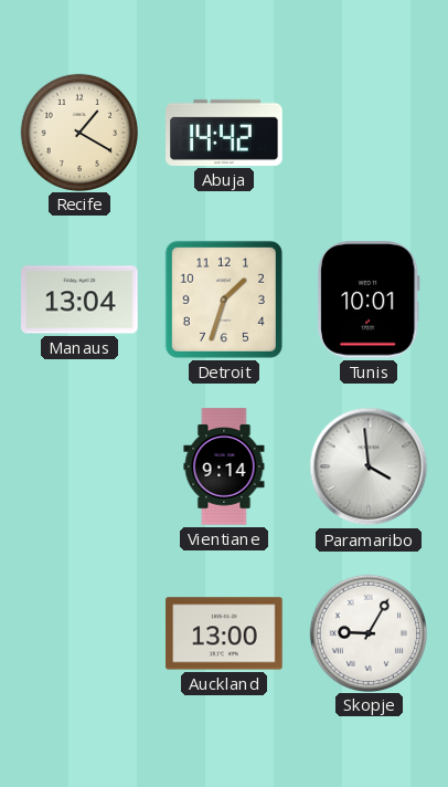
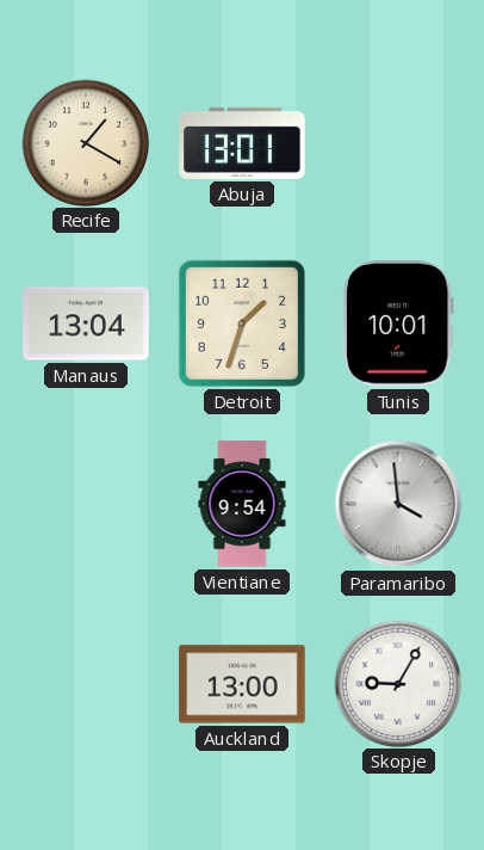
Abuja: 14:42 -> 13:01
Vientiane: 9:14 -> 9:54
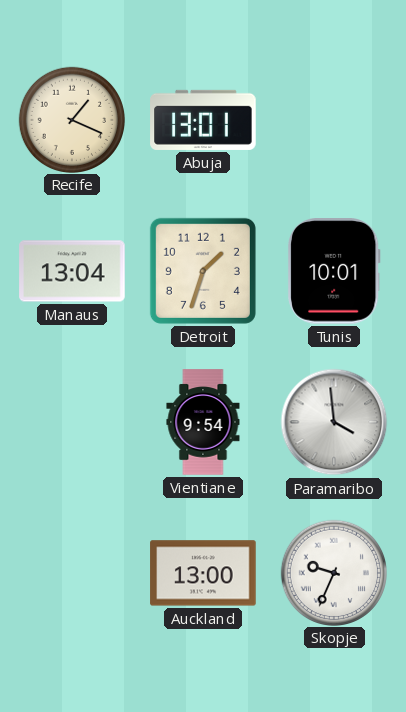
Recife: 1:20 -> 1:19
Skopje: 9:05 -> 9:34
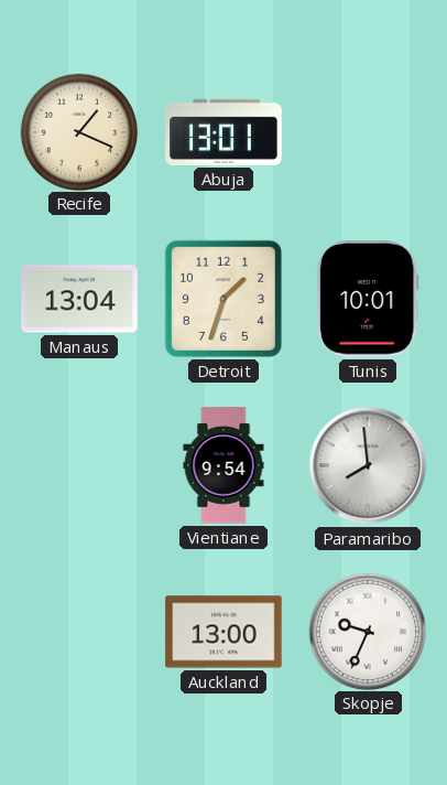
Paramaribo: 3:59 -> 7:59
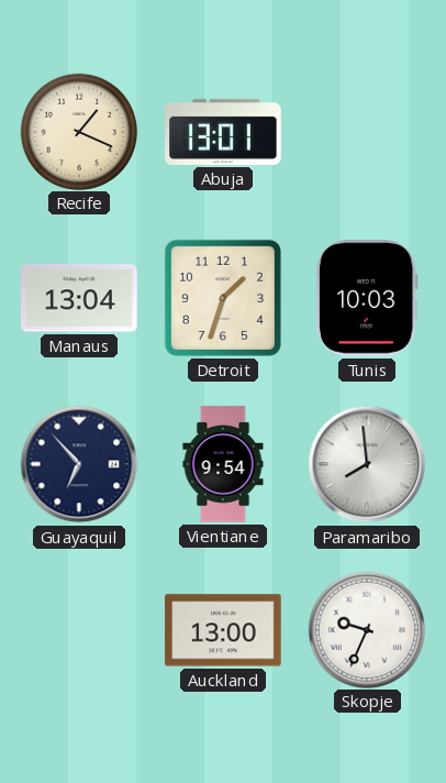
Tunis: 10:01 -> 10:03
Guayaquil: none -> 6:53
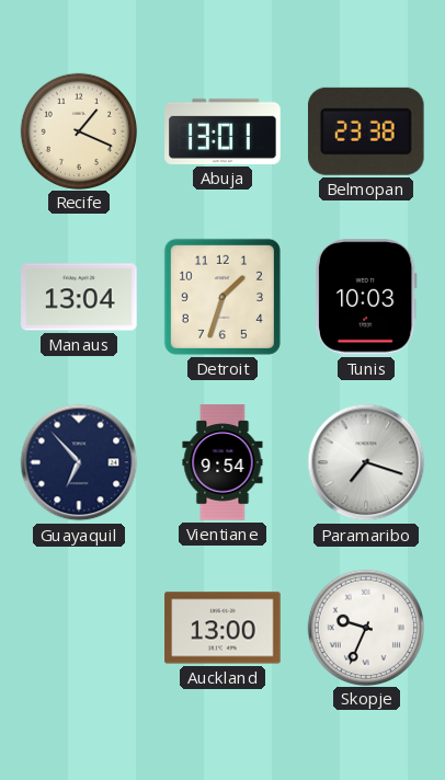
Belmopan: none -> 23:38
Paramaribo: 7:59 -> 7:18
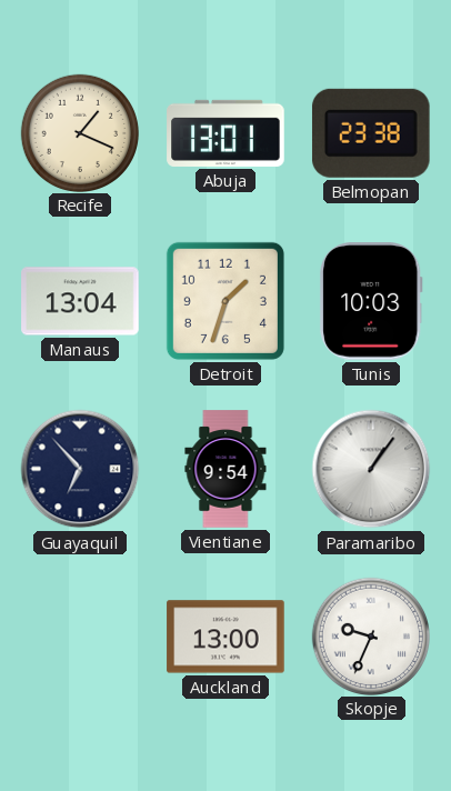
Paramaribo: 7:18 -> 1:06
